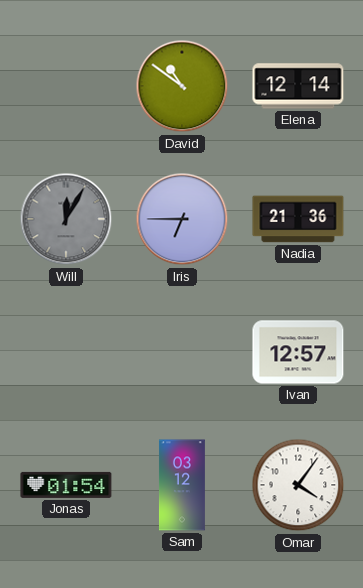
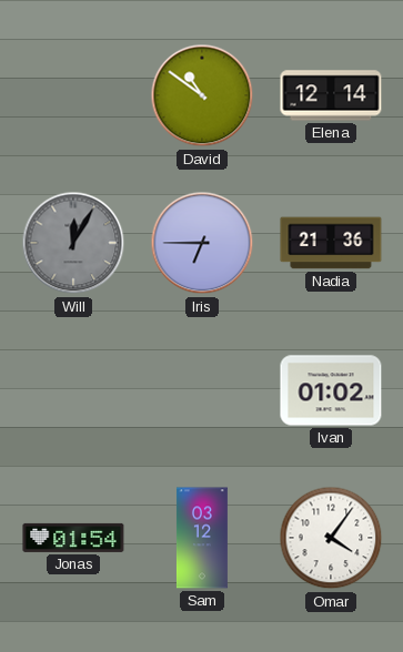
Ivan: 12:57 -> 01:02
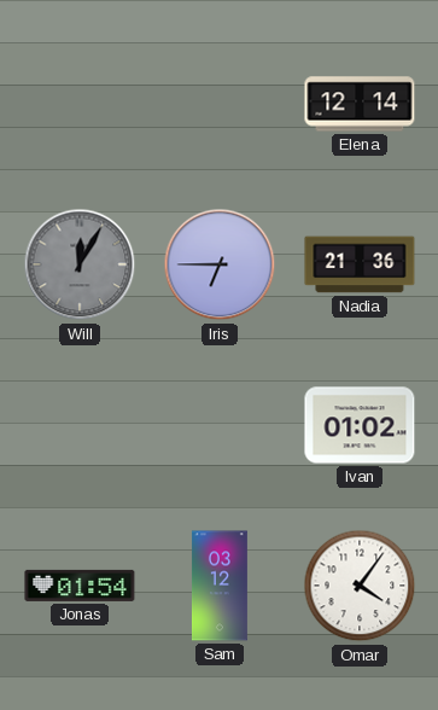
David: 10:51 -> none
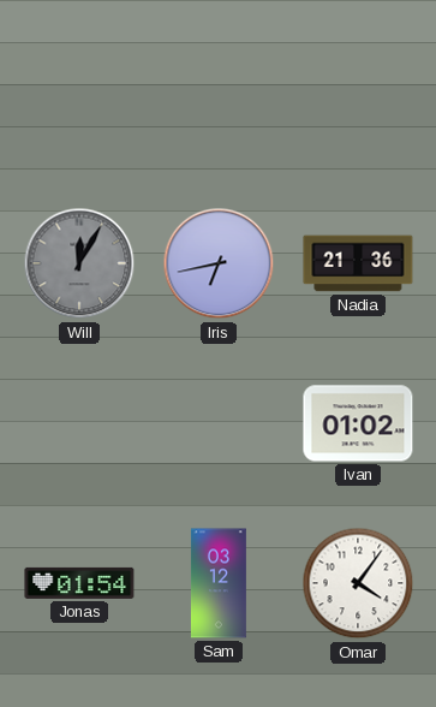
Elena: 12:14 -> none
Iris: 6:45 -> 6:43
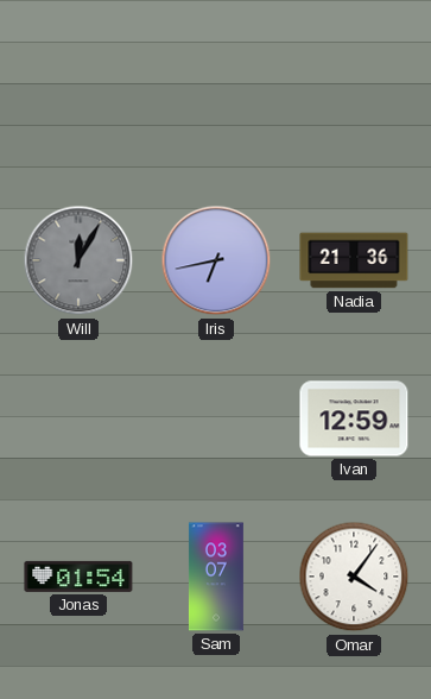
Ivan: 01:02 -> 12:59
Sam: 03:12 -> 03:07
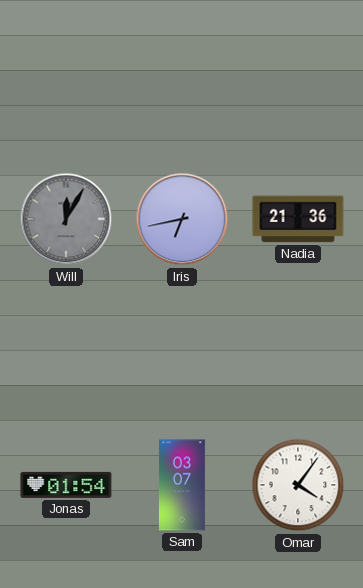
Ivan: 12:59 -> none
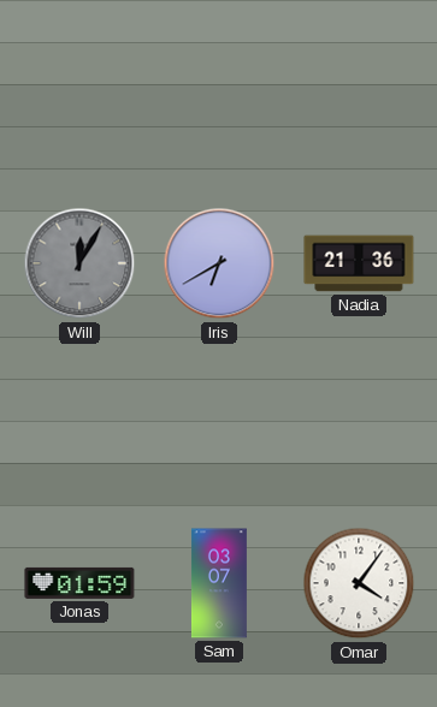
Iris: 6:43 -> 6:40
Jonas: 01:54 -> 01:59
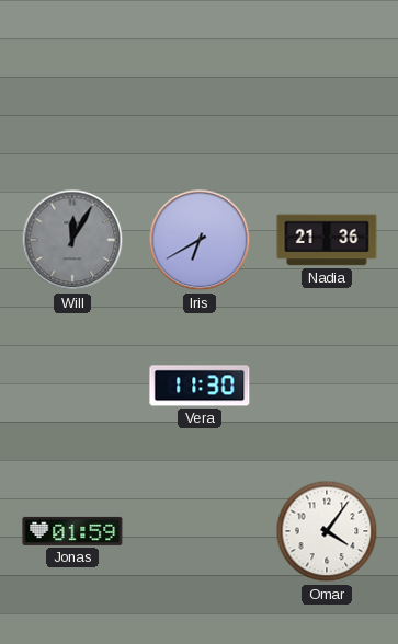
Vera: none -> 11:30
Sam: 03:07 -> none
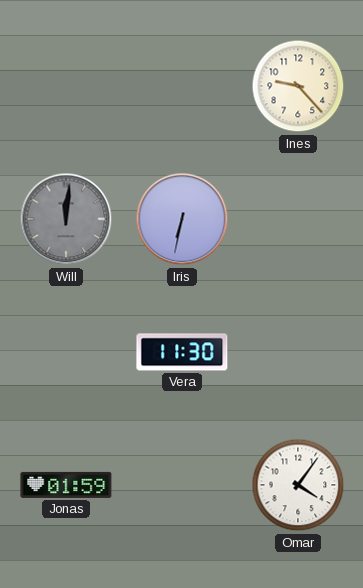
Ines: none -> 9:23
Will: 12:05 -> 12:01
Iris: 6:40 -> 6:32
Nadia: 21:36 -> none
